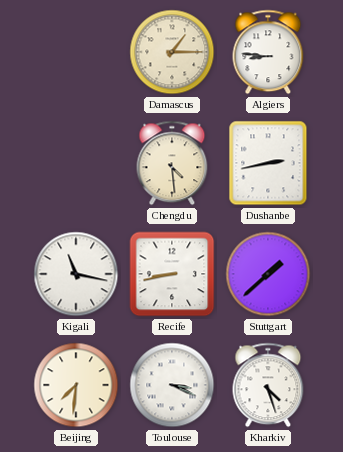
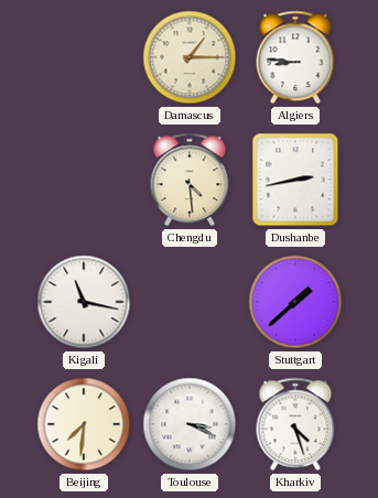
Recife: 8:43 -> none
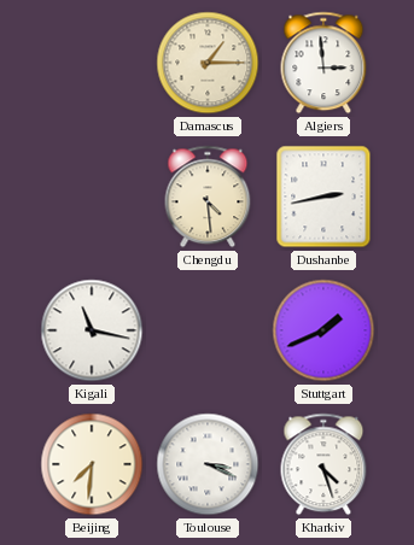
Algiers: 8:46 -> 2:59
Stuttgart: 1:38 -> 1:41
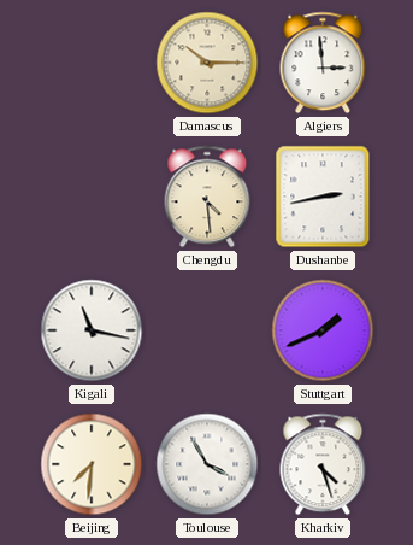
Damascus: 1:15 -> 10:15
Toulouse: 3:19 -> 3:55
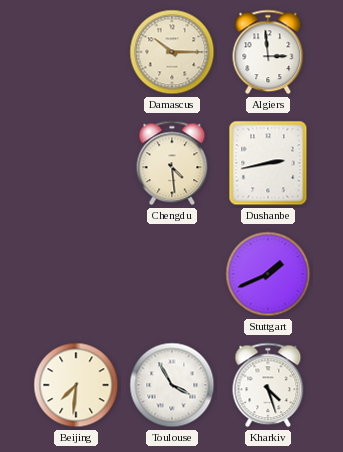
Kigali: 11:17 -> none
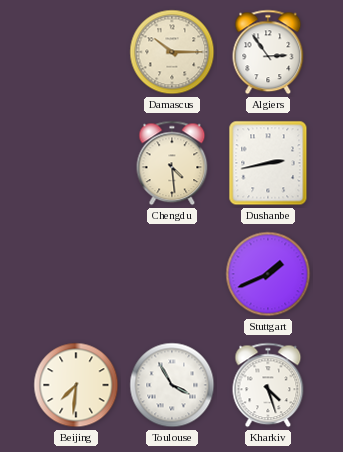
Algiers: 2:59 -> 2:54
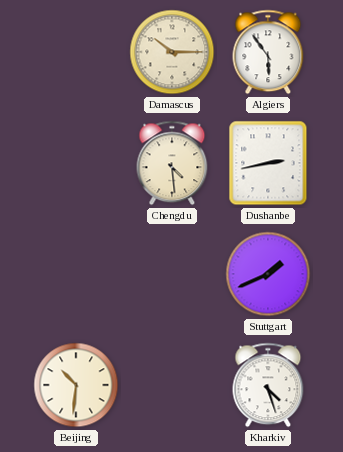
Algiers: 2:54 -> 5:54
Beijing: 7:31 -> 10:31
Toulouse: 3:55 -> none
